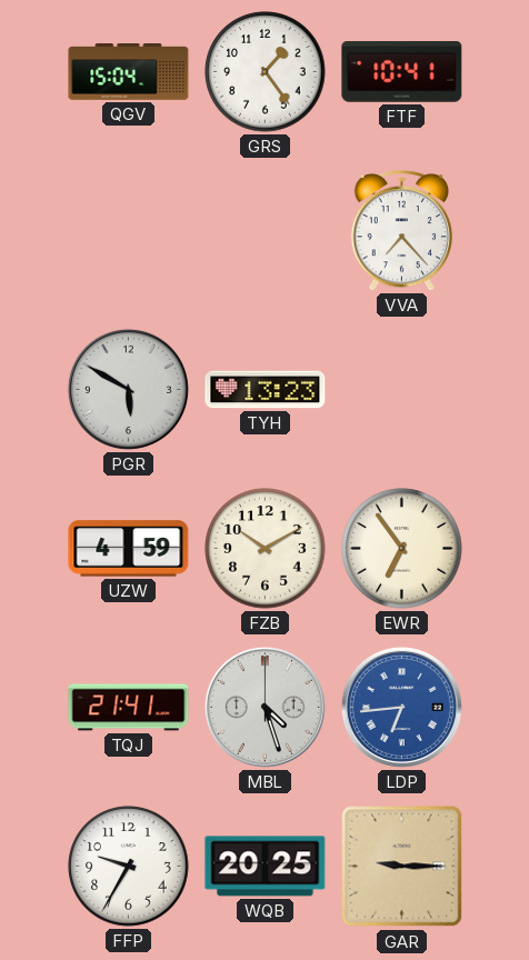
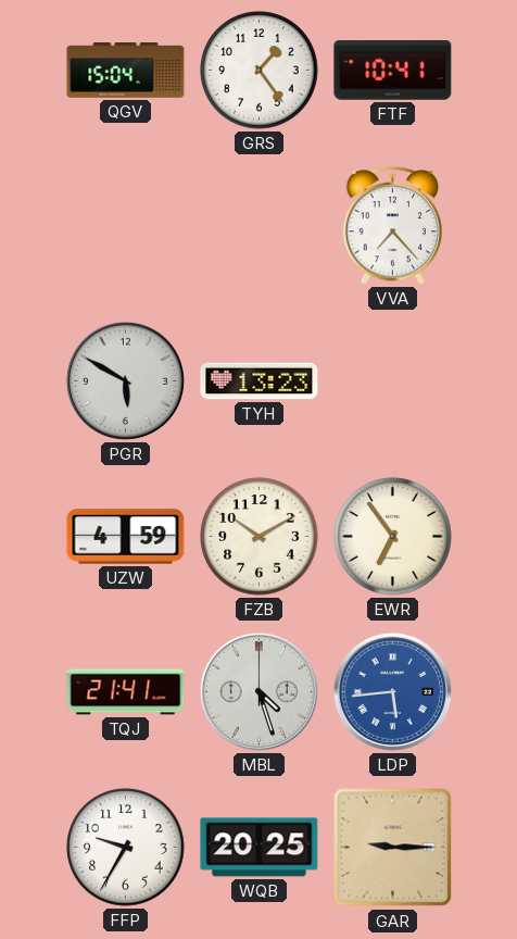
LDP: 6:44 -> 5:44
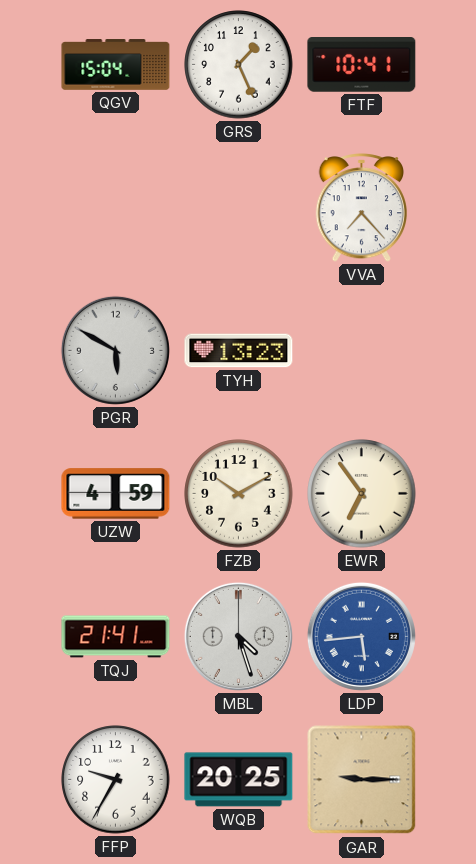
GRS: 1:24 -> 1:26
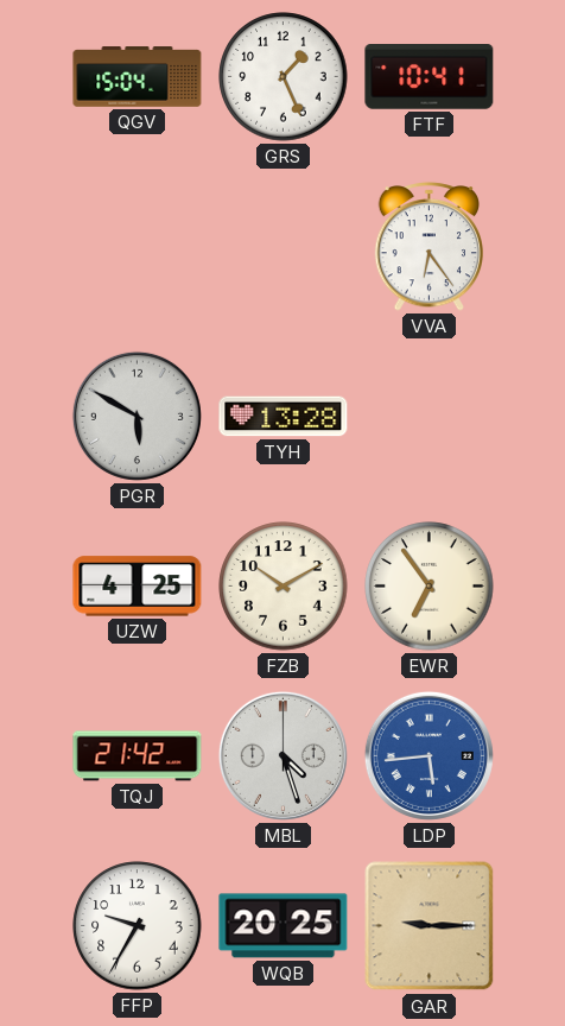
VVA: 7:23 -> 6:24
TYH: 13:23 -> 13:28
UZW: 4:59 -> 4:25
TQJ: 21:41 -> 21:42
